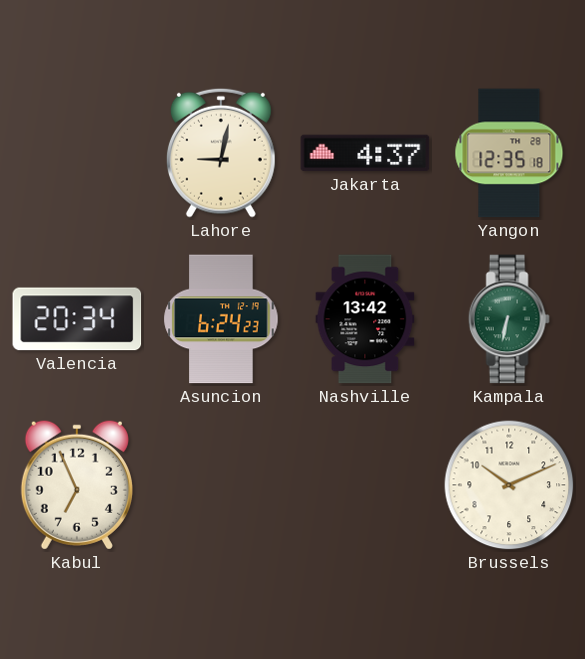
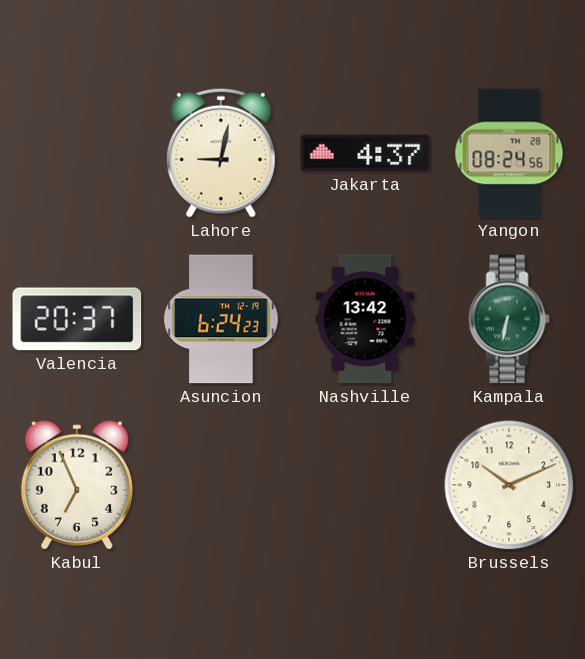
Yangon: 12:35 -> 08:24
Valencia: 20:34 -> 20:37
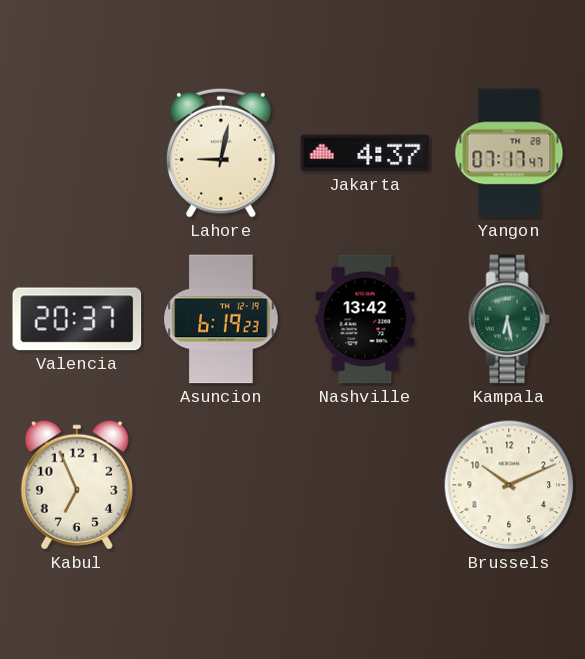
Yangon: 08:24 -> 07:17
Asuncion: 6:24 -> 6:19
Kampala: 6:32 -> 6:28
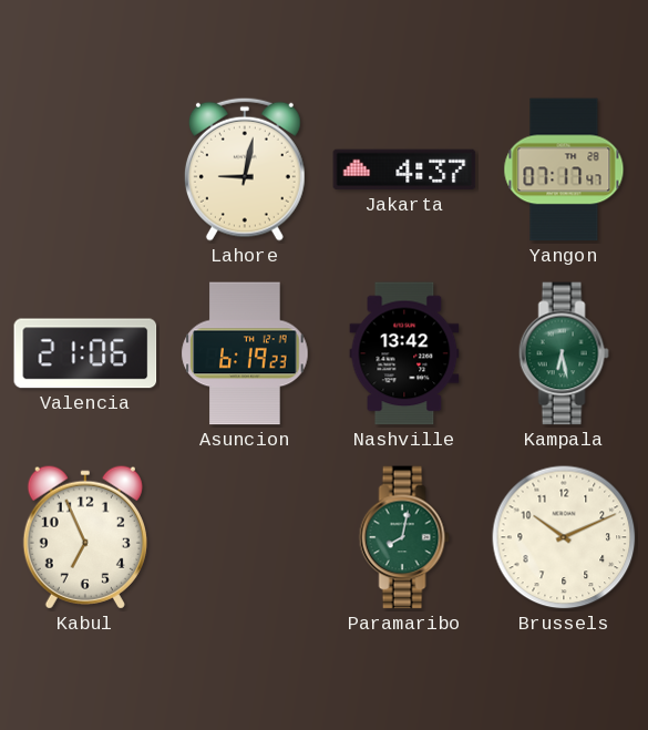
Valencia: 20:37 -> 21:06
Paramaribo: none -> 8:02
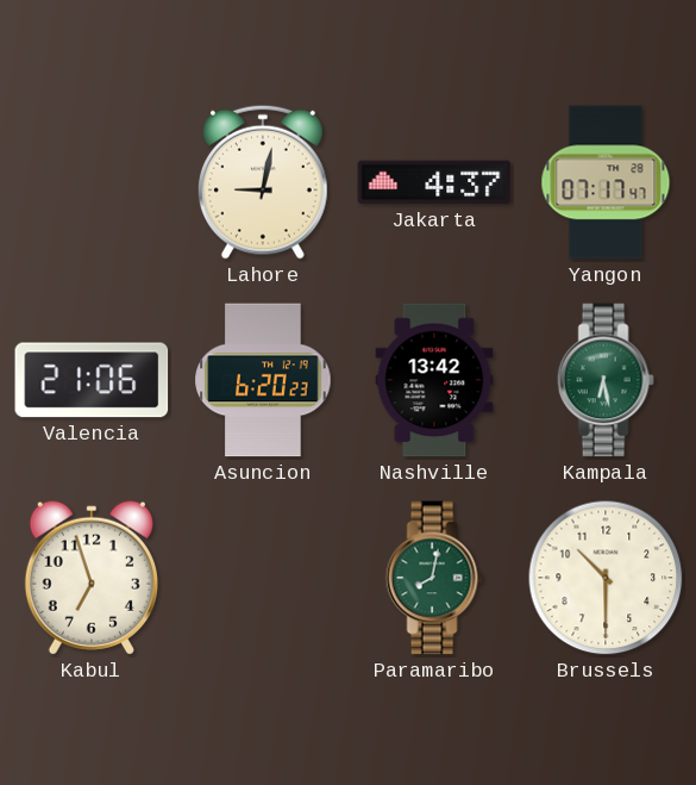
Asuncion: 6:19 -> 6:20
Kabul: 6:56 -> 6:57
Brussels: 10:11 -> 10:30
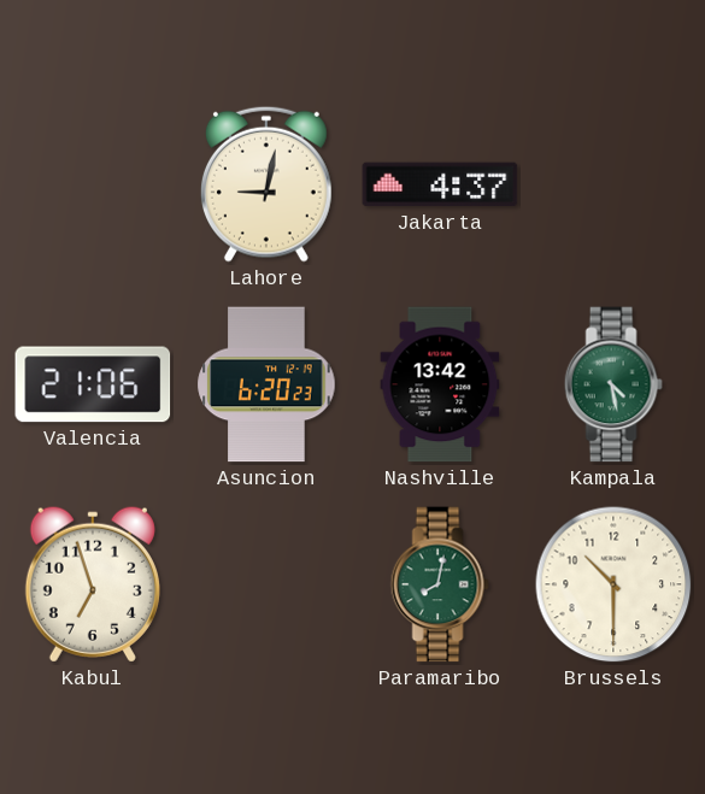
Yangon: 07:17 -> none
Kampala: 6:28 -> 4:28
